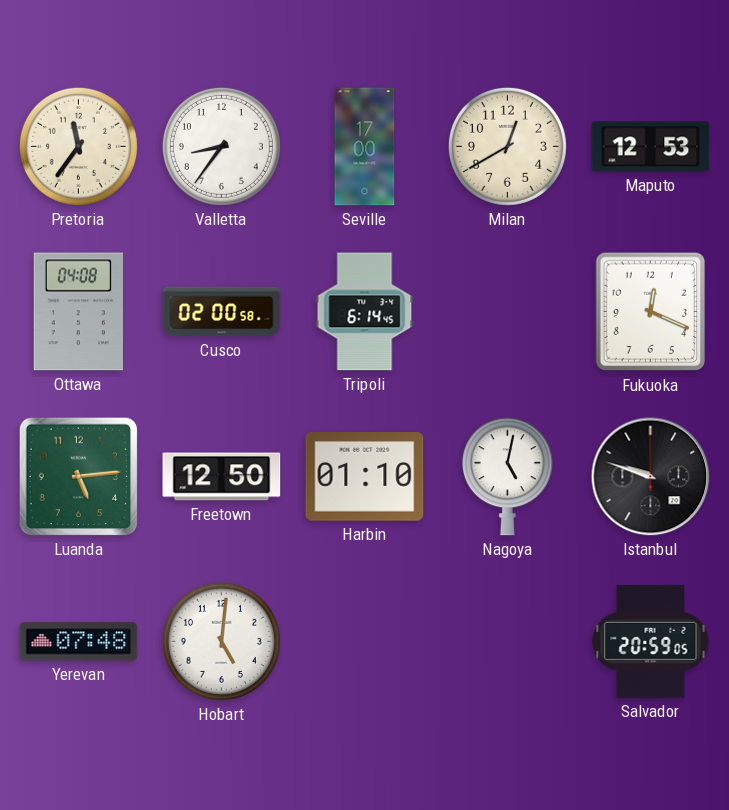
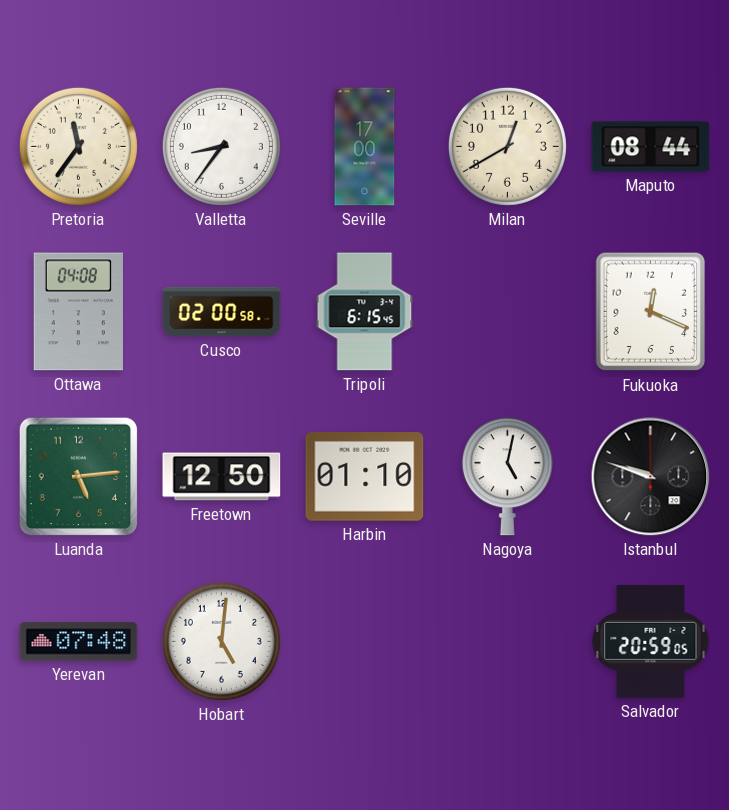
Maputo: 12:53 -> 08:44
Tripoli: 6:14 -> 6:15
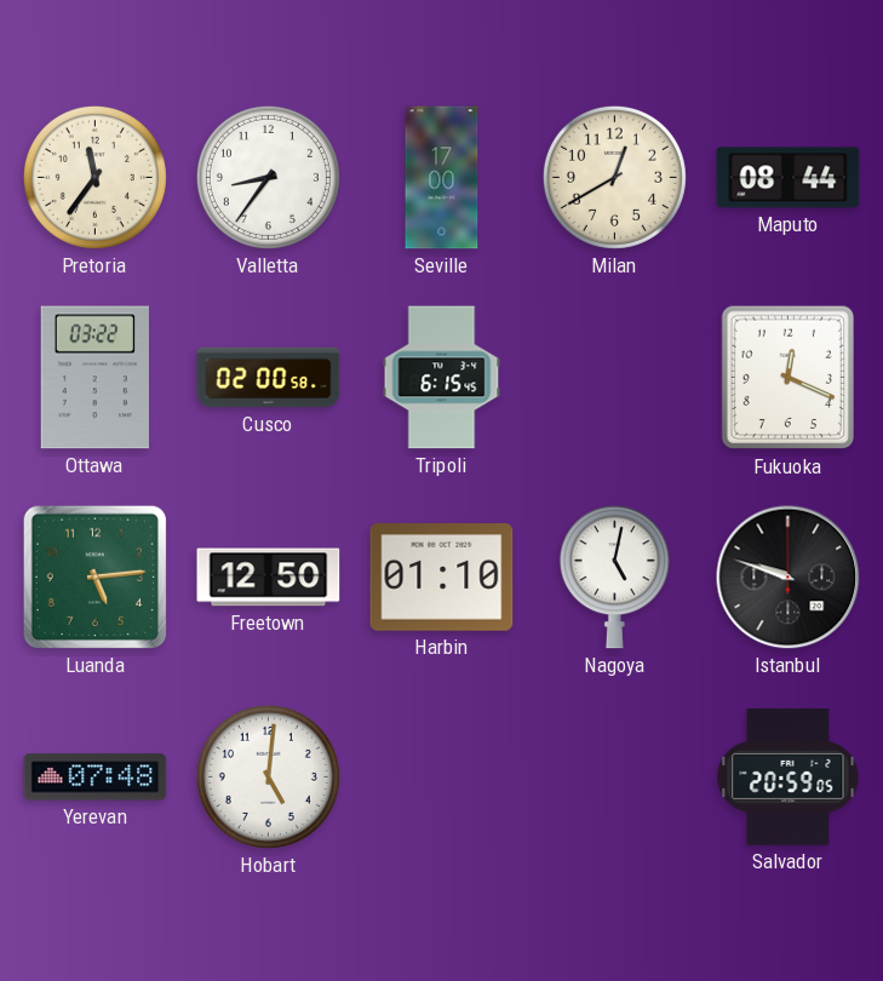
Ottawa: 04:08 -> 03:22
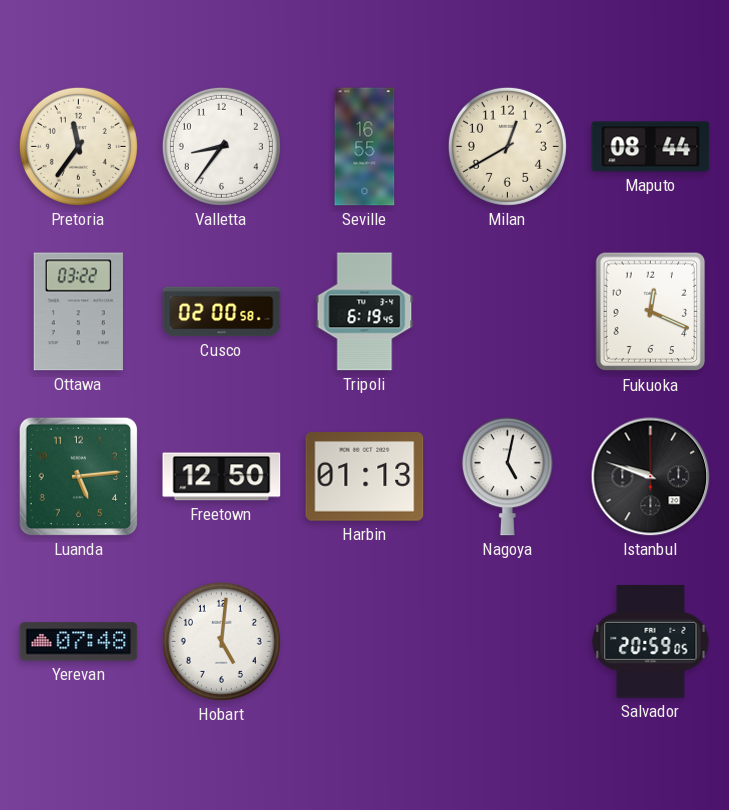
Seville: 17:00 -> 16:55
Tripoli: 6:15 -> 6:19
Harbin: 01:10 -> 01:13
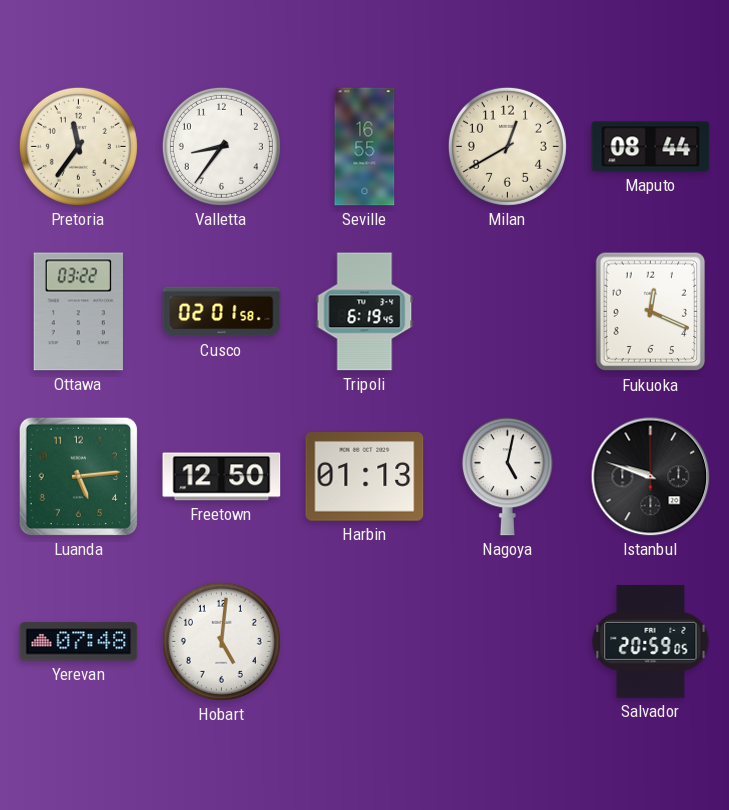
Cusco: 02:00 -> 02:01
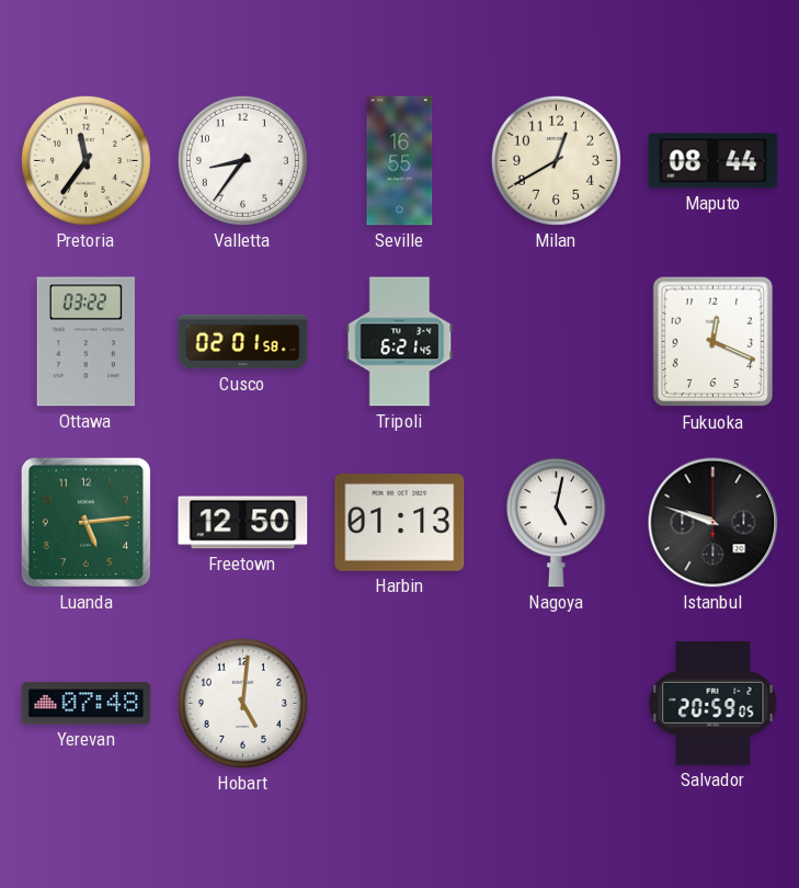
Tripoli: 6:19 -> 6:21
